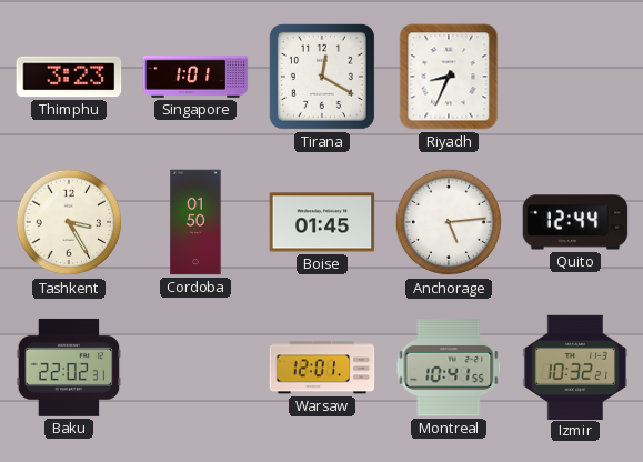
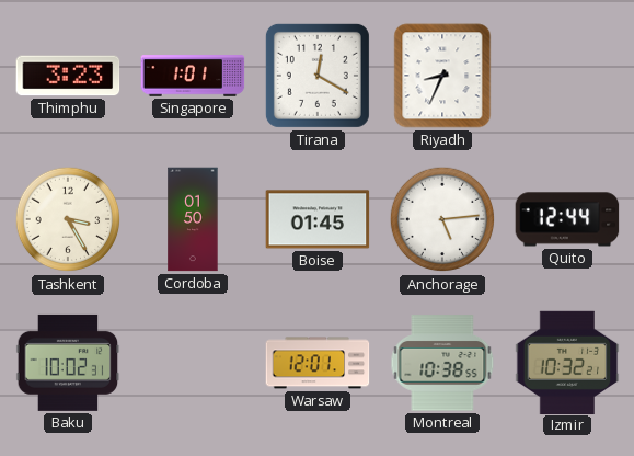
Baku: 22:02 -> 10:02
Montreal: 10:41 -> 10:38
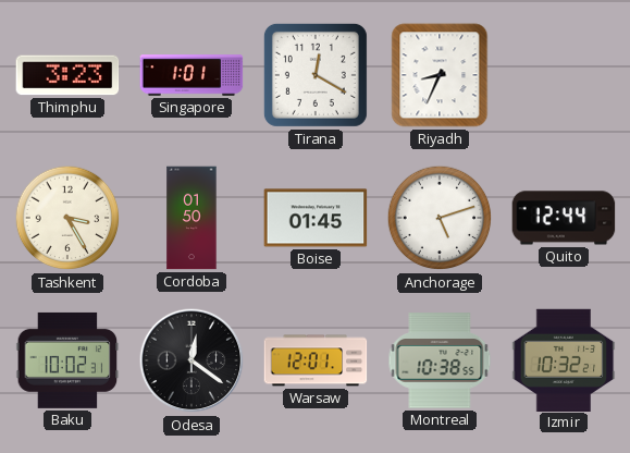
Anchorage: 5:14 -> 5:12
Odesa: none -> 12:21
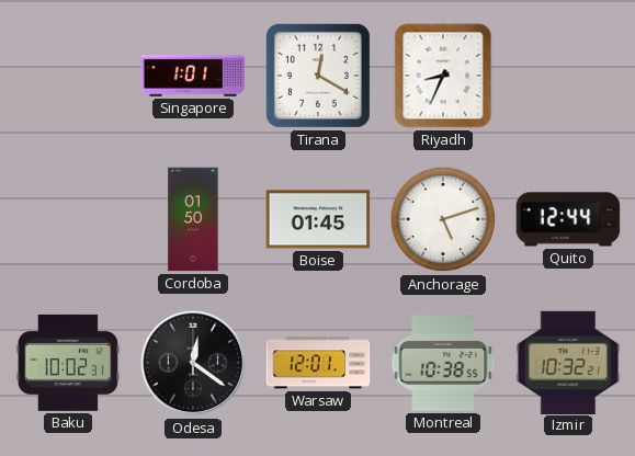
Thimphu: 3:23 -> none
Tashkent: 3:25 -> none
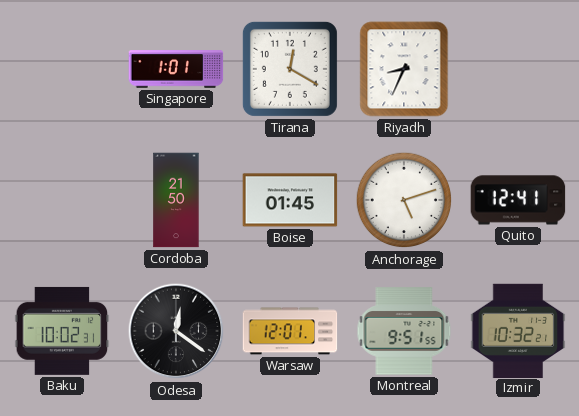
Cordoba: 01:50 -> 21:50
Quito: 12:44 -> 12:41
Montreal: 10:38 -> 9:51
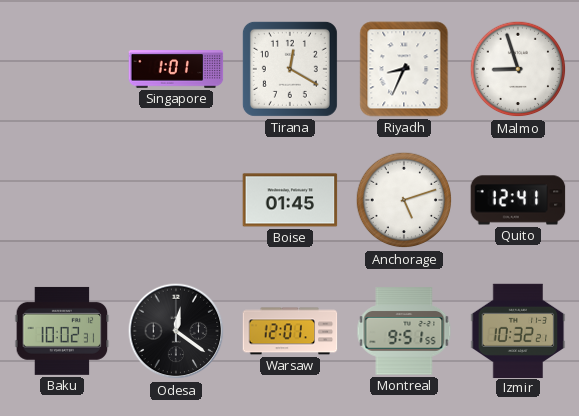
Malmo: none -> 8:57
Cordoba: 21:50 -> none
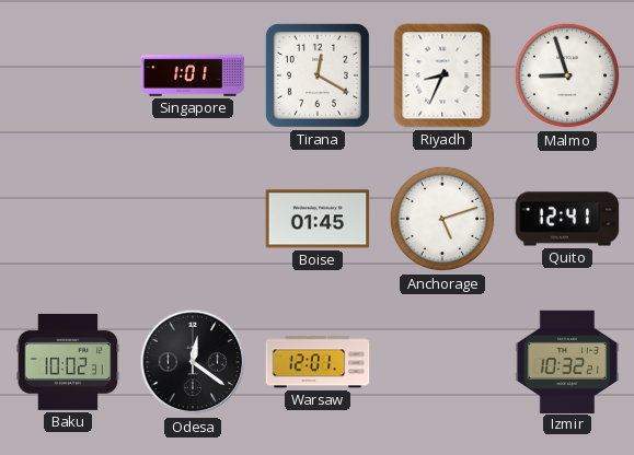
Montreal: 9:51 -> none
